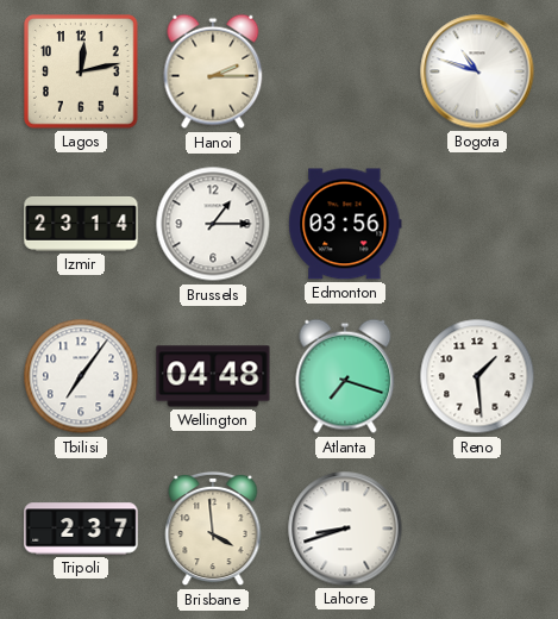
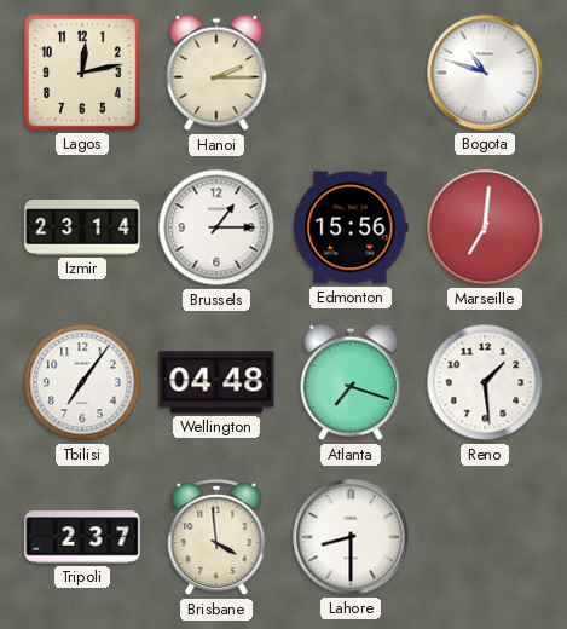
Edmonton: 03:56 -> 15:56
Marseille: none -> 7:01
Lahore: 8:42 -> 8:30
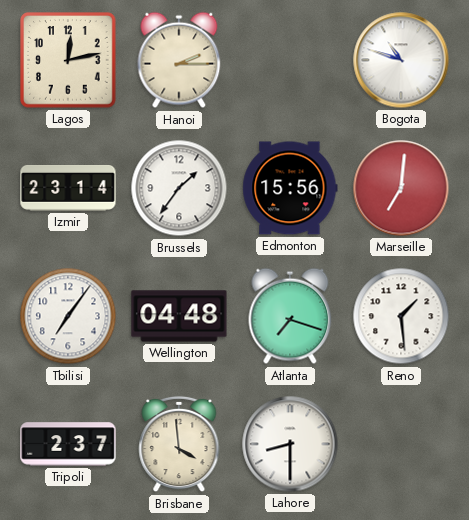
Brussels: 1:15 -> 1:36
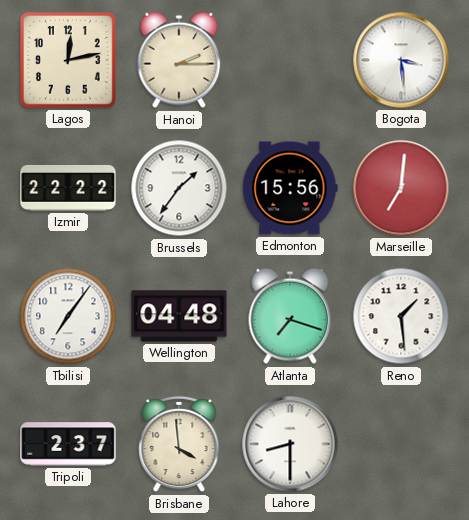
Bogota: 10:48 -> 3:29
Izmir: 23:14 -> 22:22
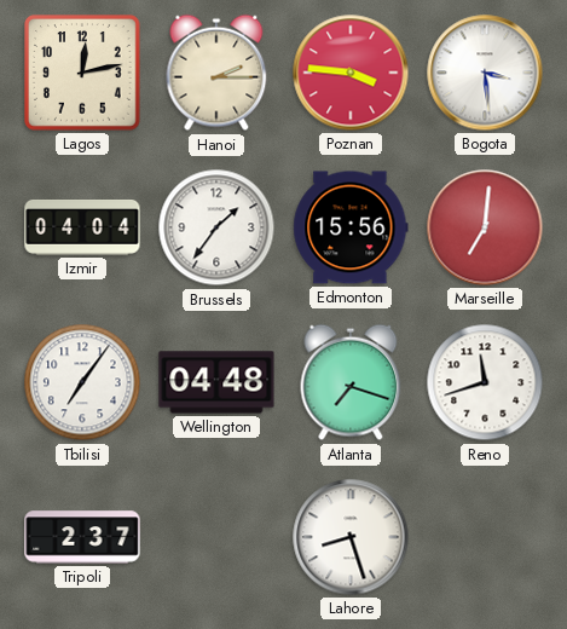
Poznan: none -> 3:46
Izmir: 22:22 -> 04:04
Reno: 1:29 -> 11:42
Brisbane: 3:59 -> none
Lahore: 8:30 -> 8:27
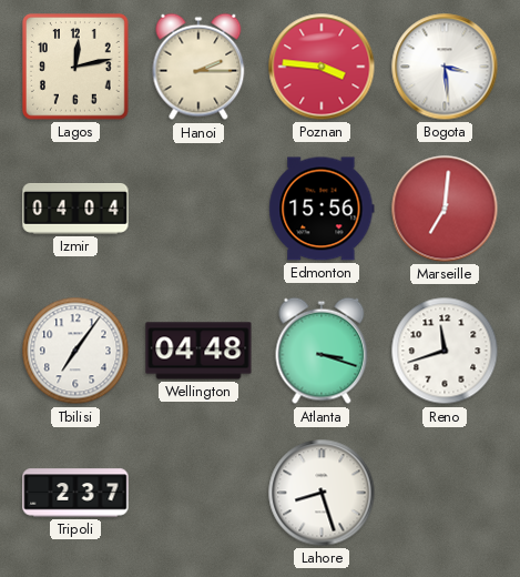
Brussels: 1:36 -> none
Atlanta: 7:18 -> 3:18
